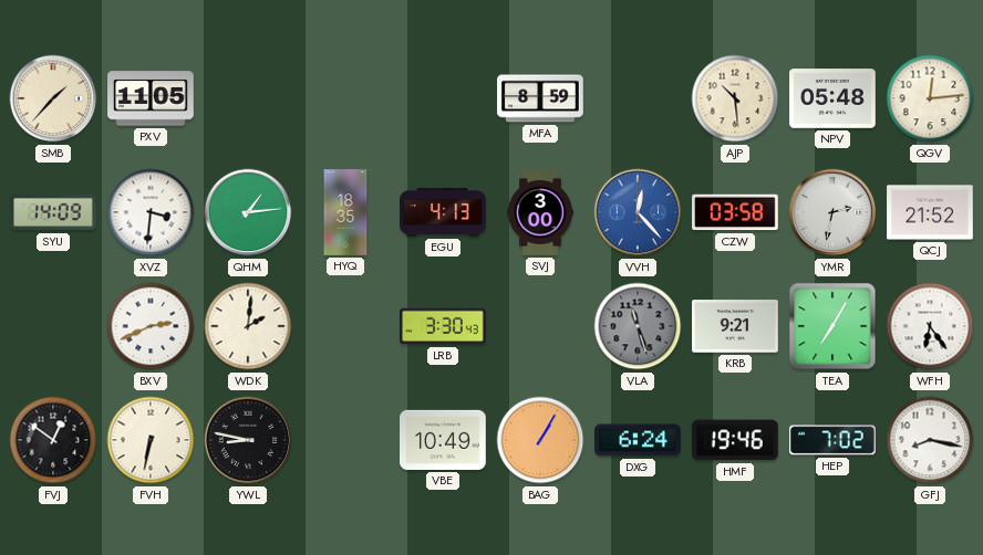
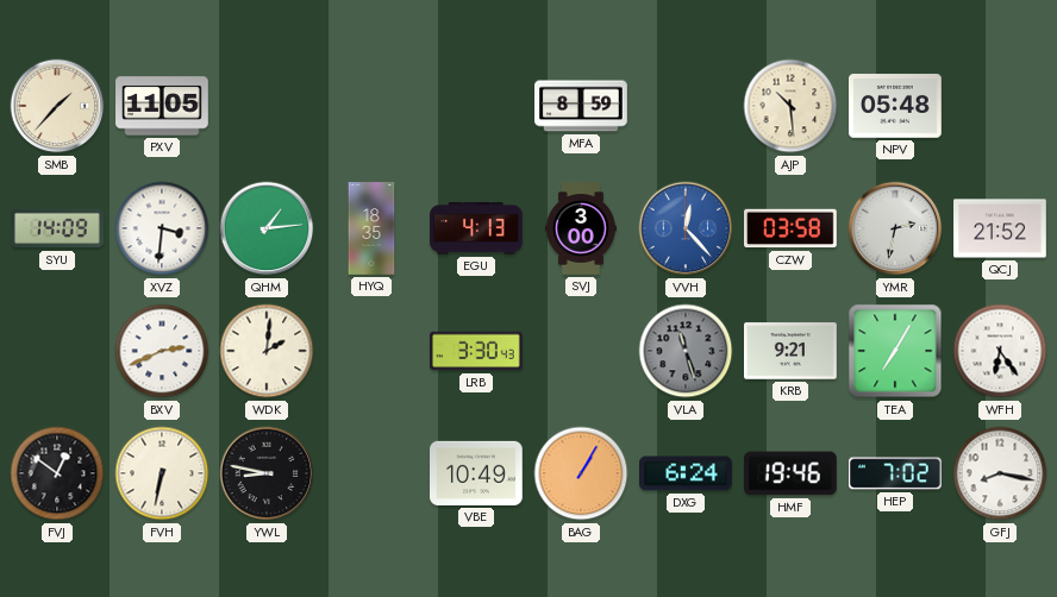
QGV: 12:14 -> none
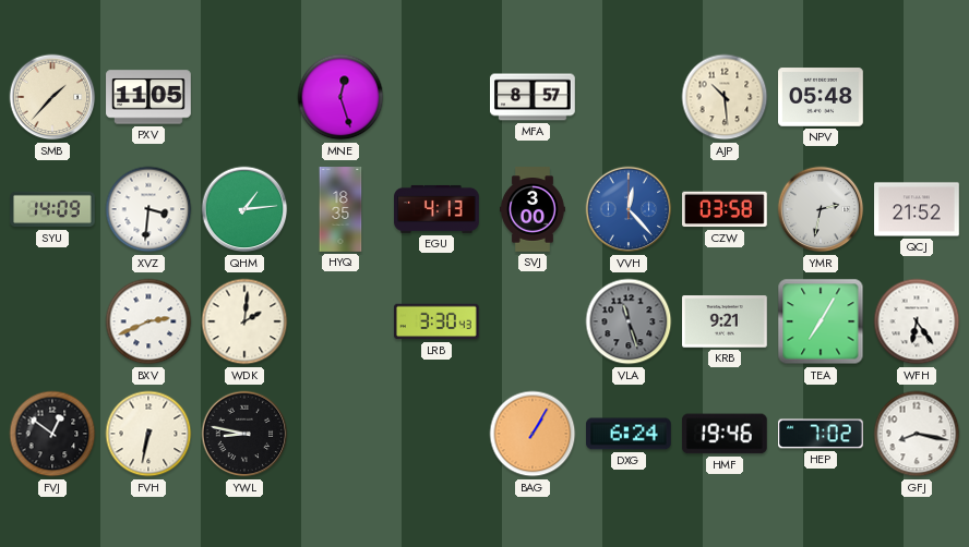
MNE: none -> 12:27
MFA: 8:59 -> 8:57
VBE: 10:49 -> none
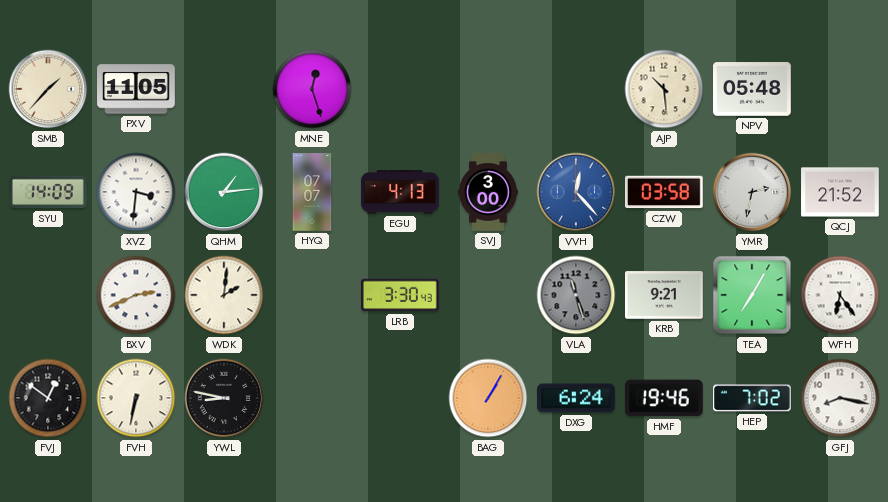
MFA: 8:57 -> none
HYQ: 18:35 -> 07:07
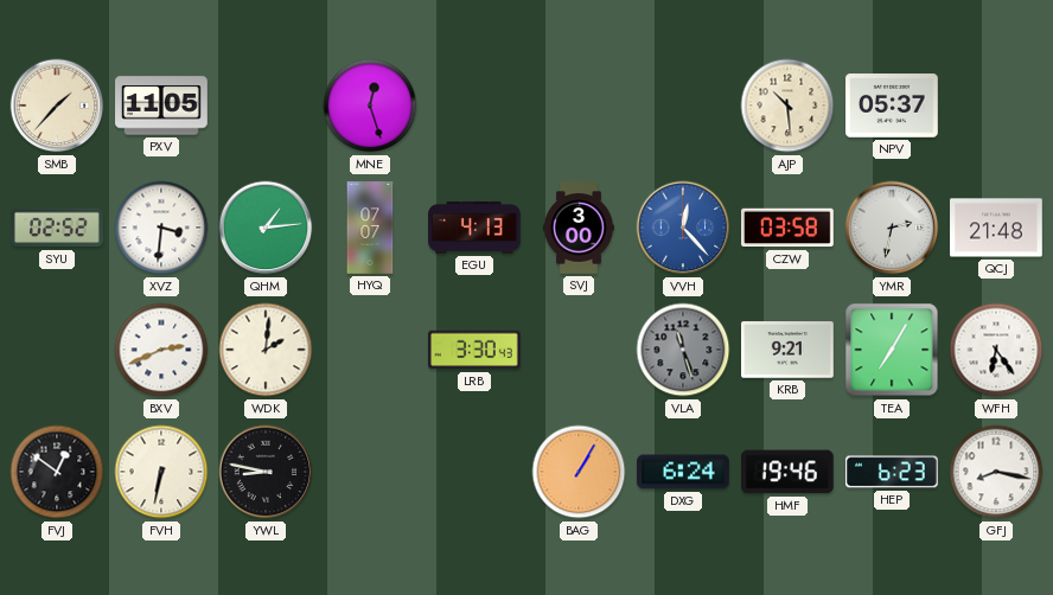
NPV: 05:48 -> 05:37
SYU: 14:09 -> 02:52
QCJ: 21:52 -> 21:48
HEP: 7:02 -> 6:23
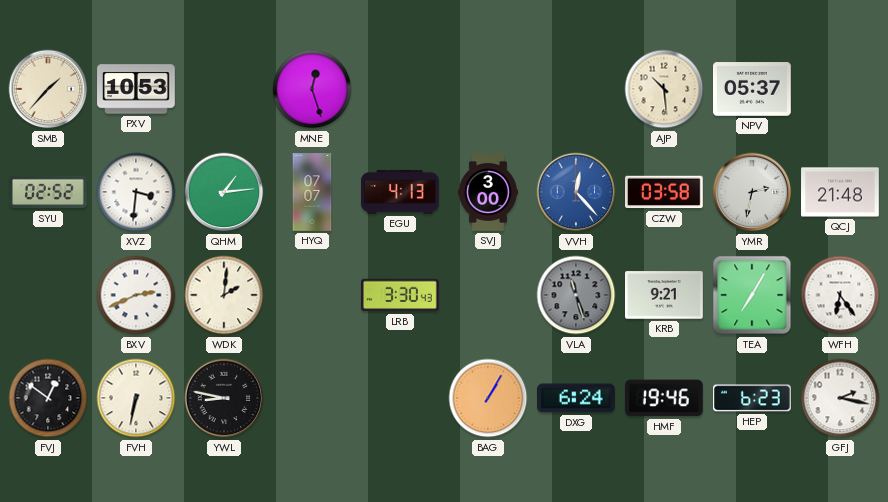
PXV: 11:05 -> 10:53
GFJ: 8:17 -> 2:17
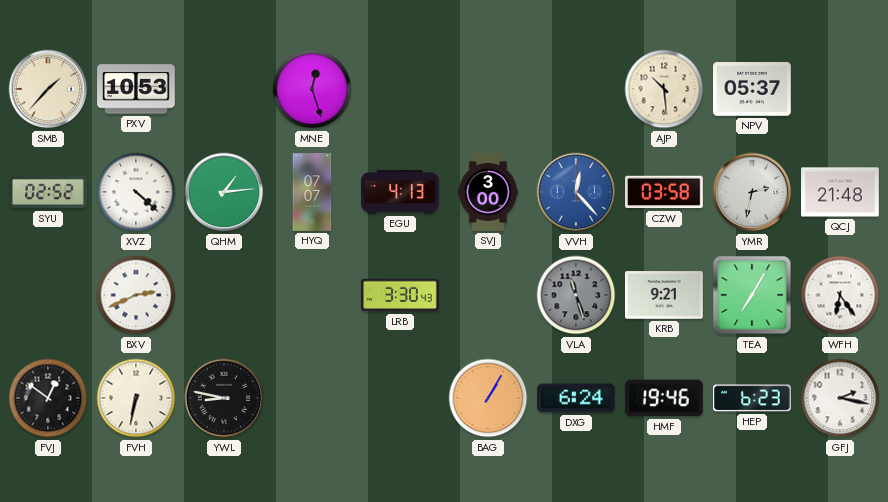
XVZ: 3:31 -> 4:22
WDK: 2:01 -> none
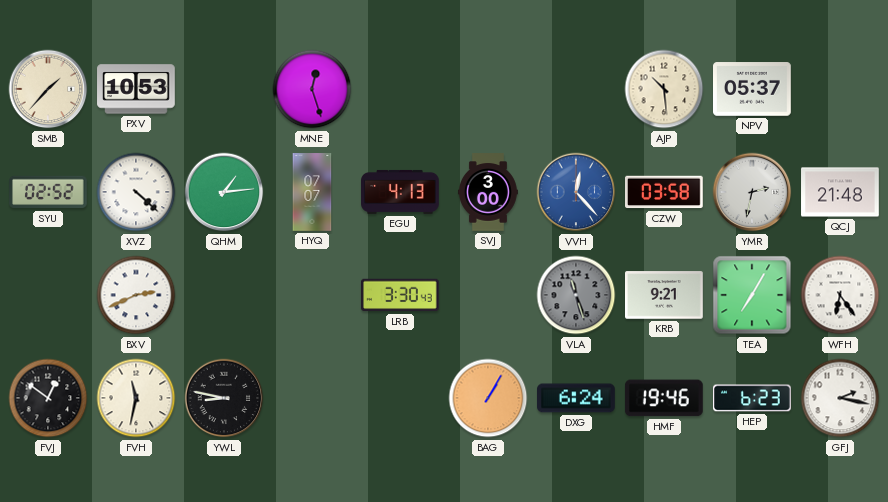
FVH: 6:32 -> 11:32
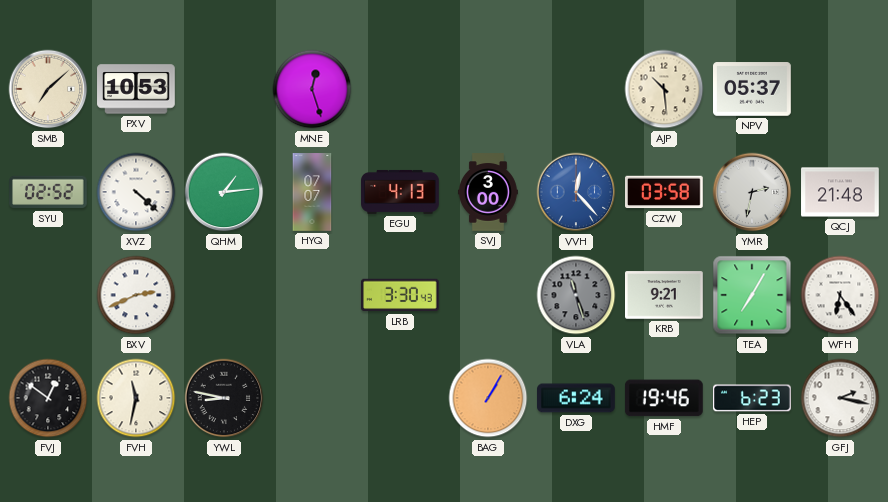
SMB: 1:37 -> 7:08
